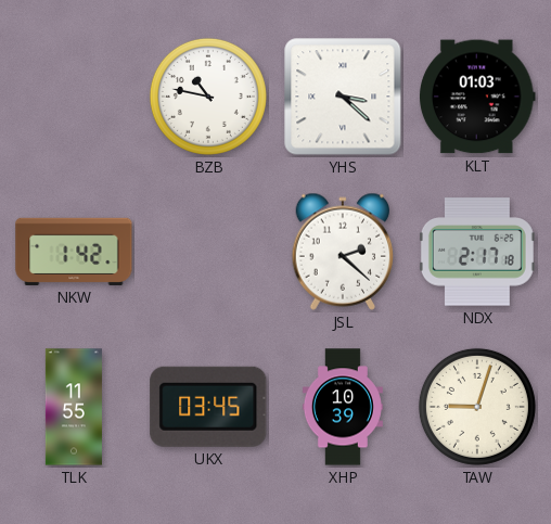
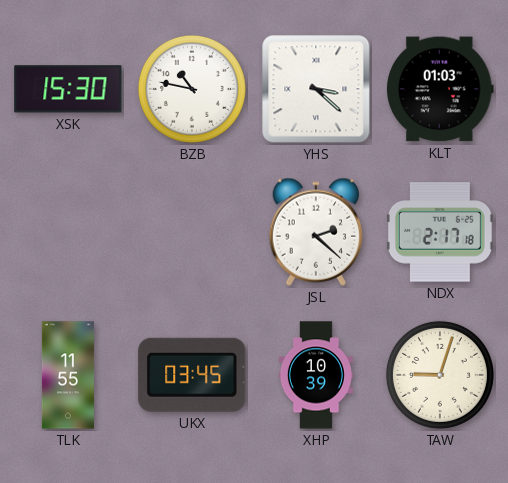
XSK: none -> 15:30
NKW: 1:42 -> none
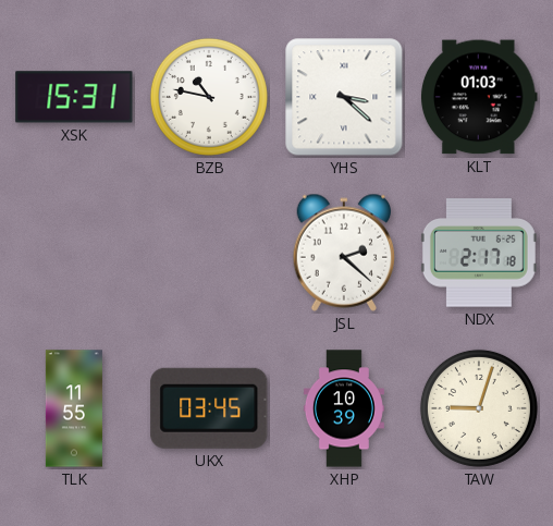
XSK: 15:30 -> 15:31
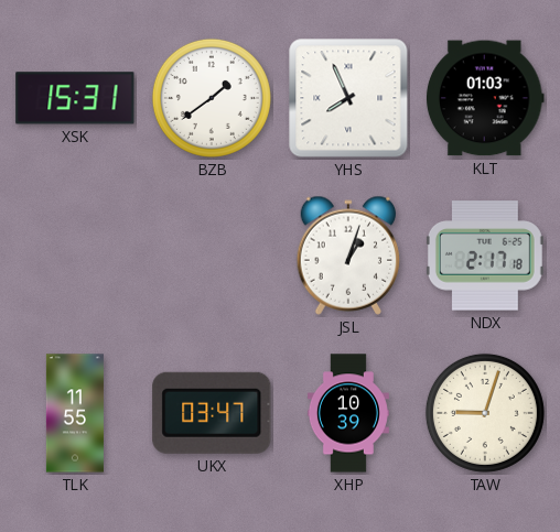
BZB: 10:47 -> 1:39
YHS: 3:22 -> 7:56
JSL: 2:22 -> 1:03
UKX: 03:45 -> 03:47
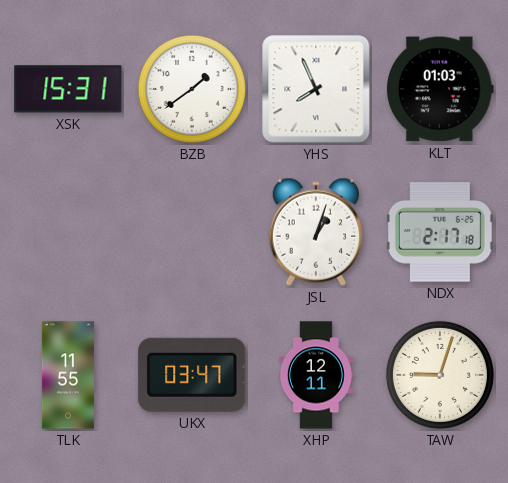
XHP: 10:39 -> 12:11
